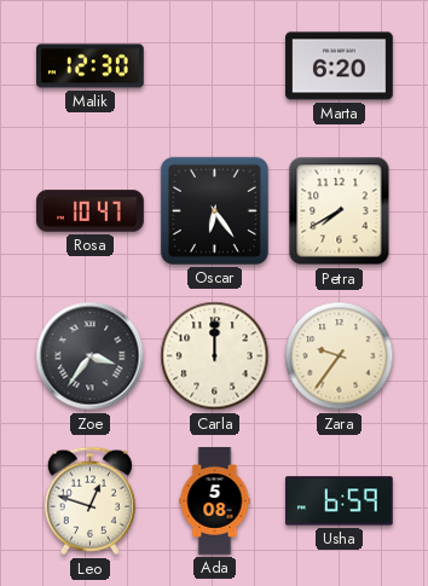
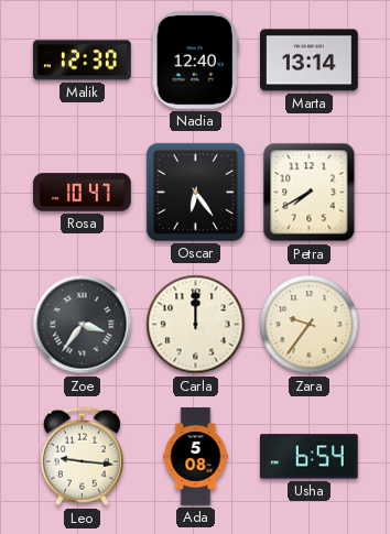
Nadia: none -> 12:40
Marta: 6:20 -> 13:14
Leo: 12:48 -> 9:16
Usha: 6:59 -> 6:54
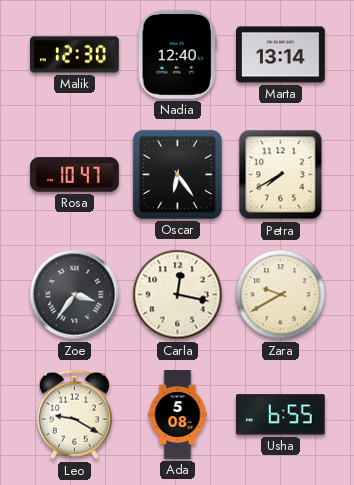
Carla: 12:00 -> 12:17
Zara: 9:36 -> 9:40
Leo: 9:16 -> 9:20
Usha: 6:54 -> 6:55
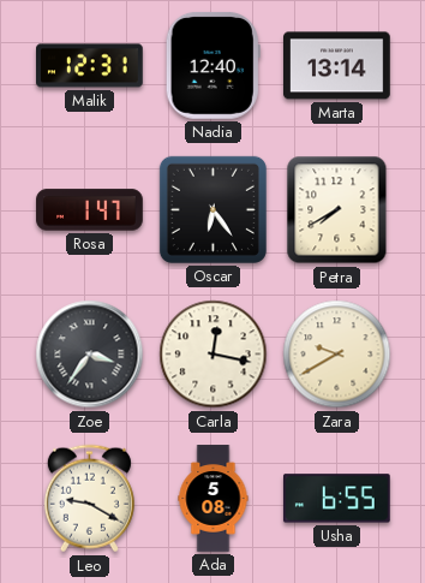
Malik: 12:30 -> 12:31
Rosa: 10:47 -> 1:47
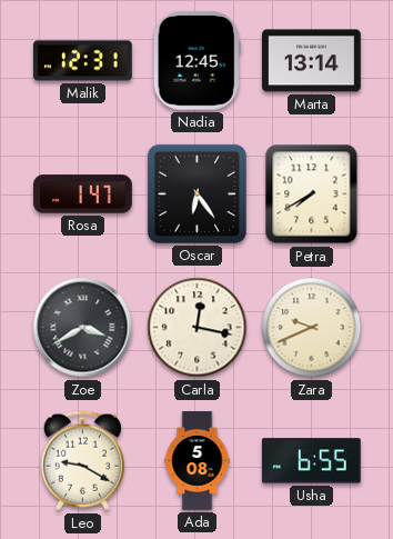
Nadia: 12:40 -> 12:45
Zoe: 3:36 -> 3:40
Zara: 9:40 -> 9:41
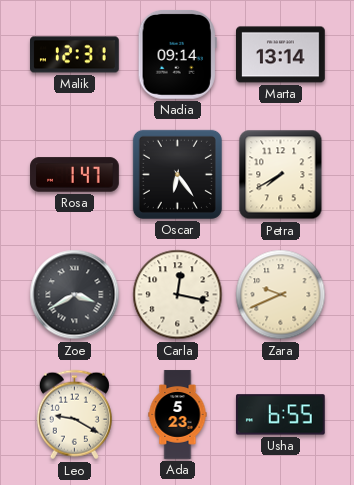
Nadia: 12:45 -> 09:14
Ada: 5:08 -> 5:23
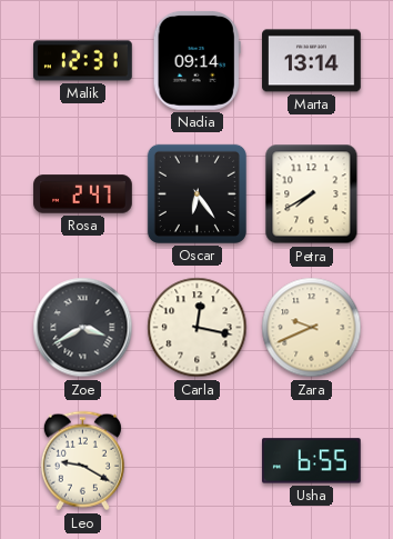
Rosa: 1:47 -> 2:47
Ada: 5:23 -> none
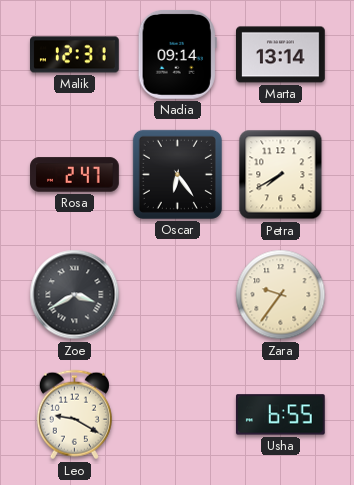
Carla: 12:17 -> none
Zara: 9:41 -> 9:36
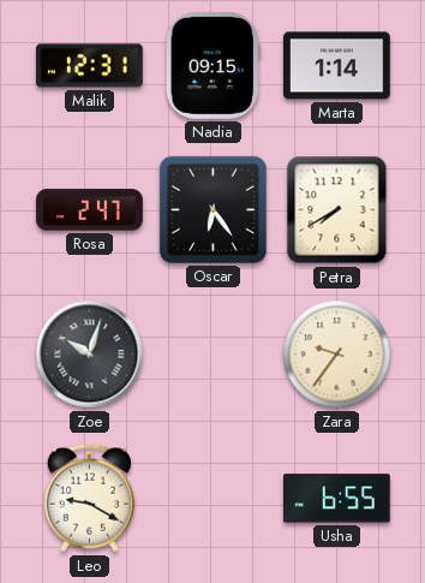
Nadia: 09:14 -> 09:15
Marta: 13:14 -> 1:14
Zoe: 3:40 -> 10:03
